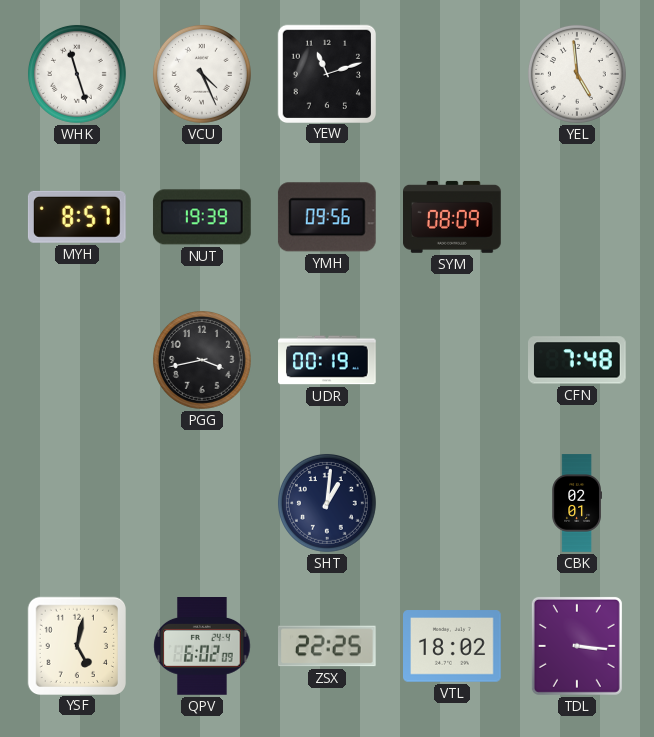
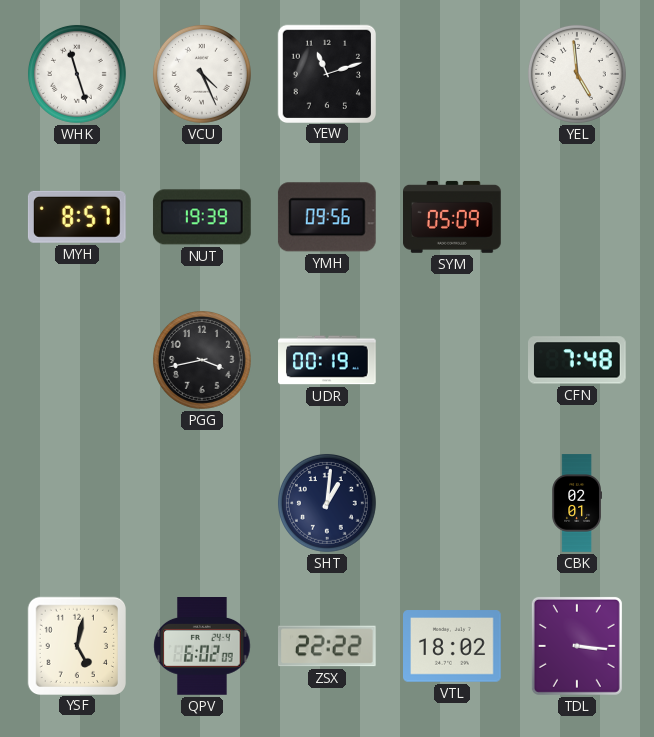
SYM: 08:09 -> 05:09
ZSX: 22:25 -> 22:22
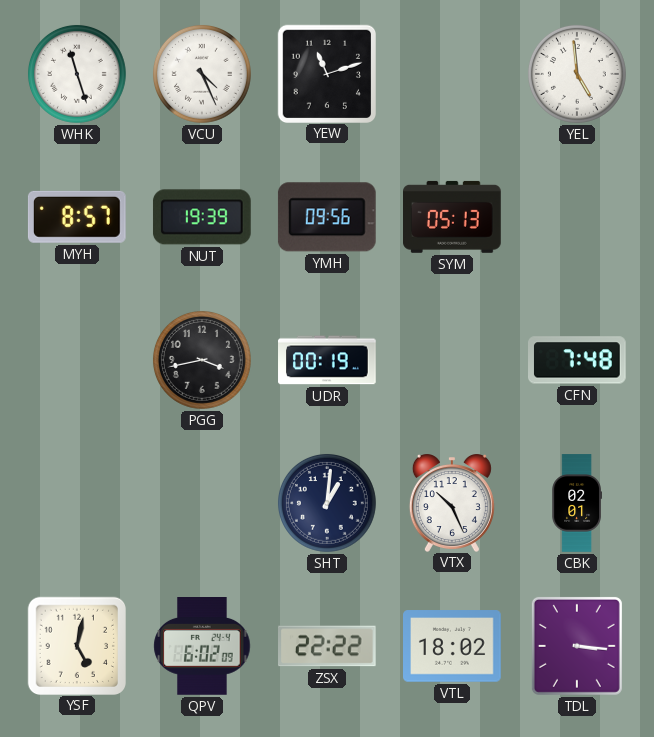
SYM: 05:09 -> 05:13
VTX: none -> 10:26
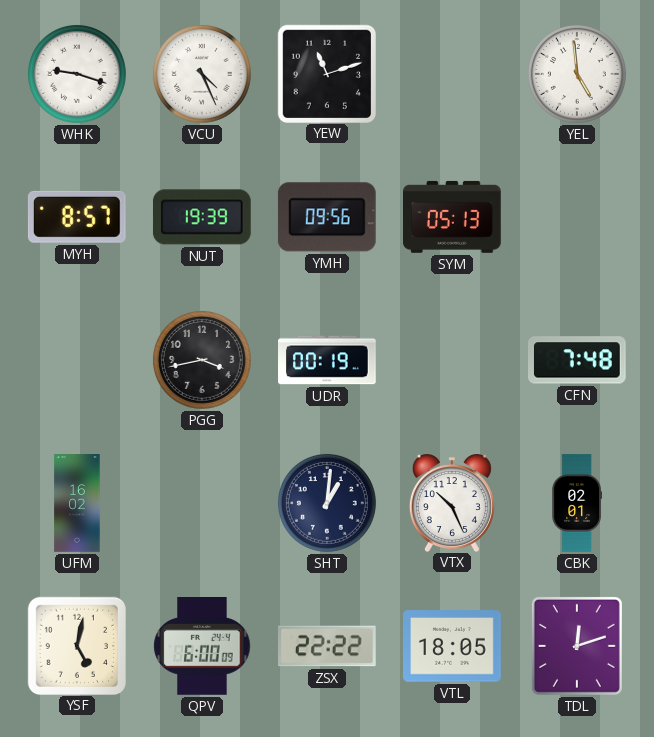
WHK: 11:27 -> 9:18
UFM: none -> 16:02
QPV: 6:02 -> 6:00
VTL: 18:02 -> 18:05
TDL: 3:16 -> 12:12
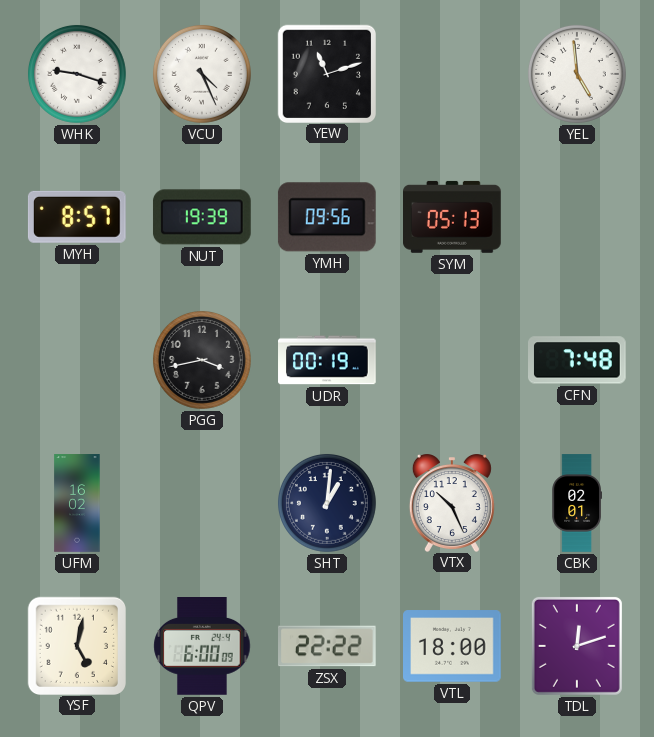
VTL: 18:05 -> 18:00
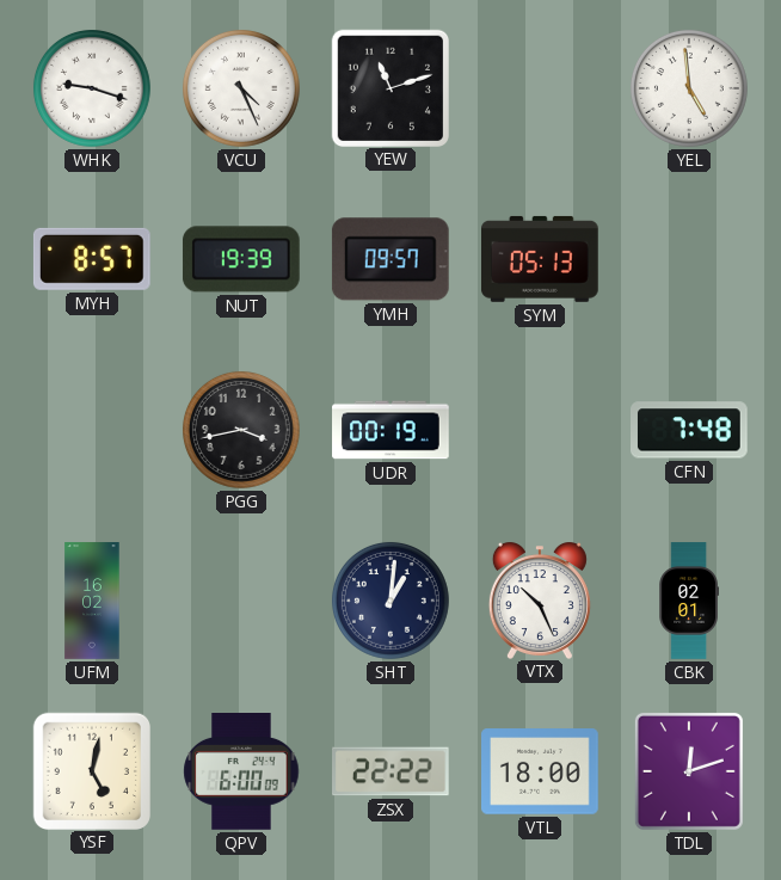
YMH: 09:56 -> 09:57
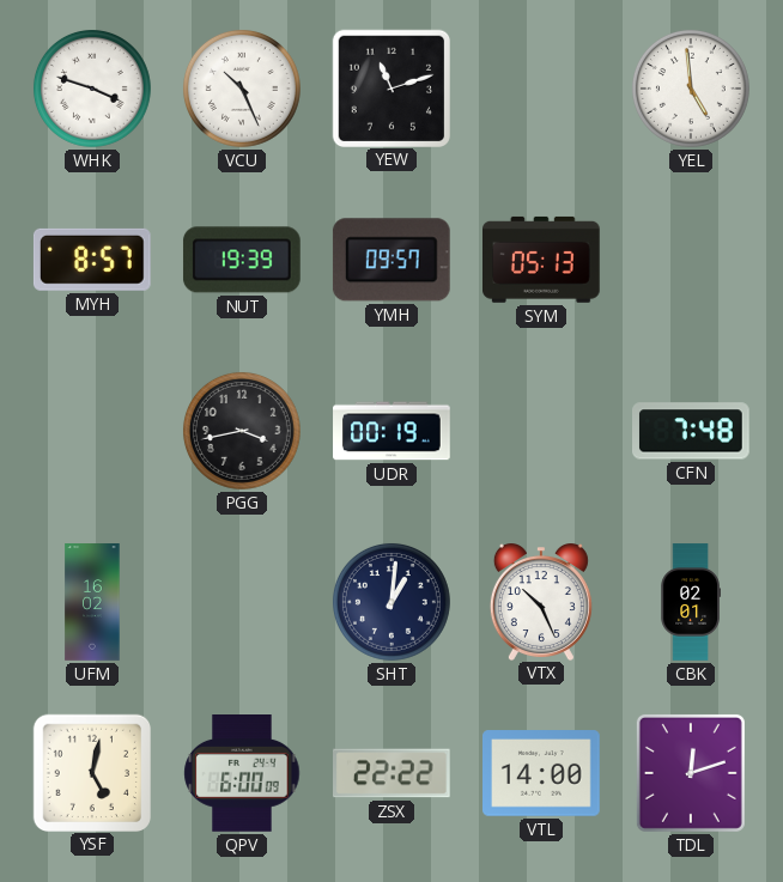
WHK: 9:18 -> 3:48
VCU: 4:26 -> 10:26
VTL: 18:00 -> 14:00
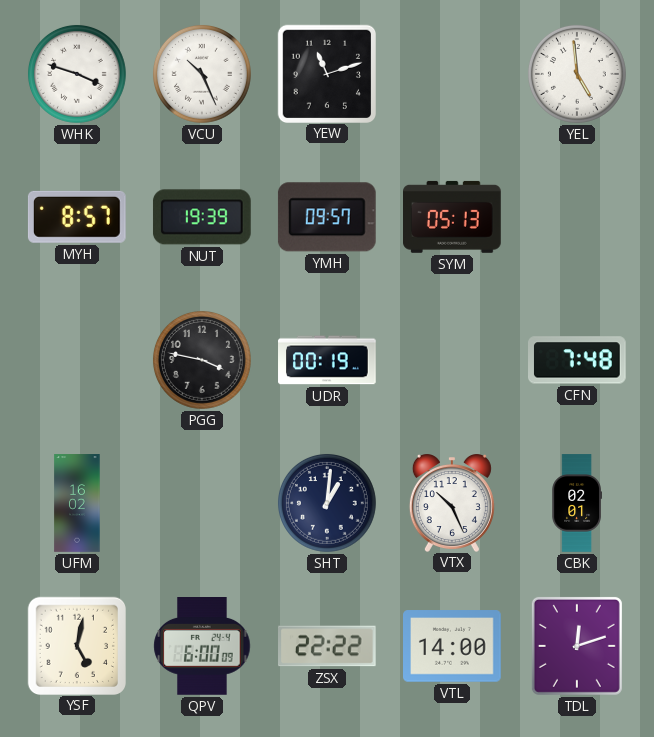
PGG: 3:43 -> 3:47
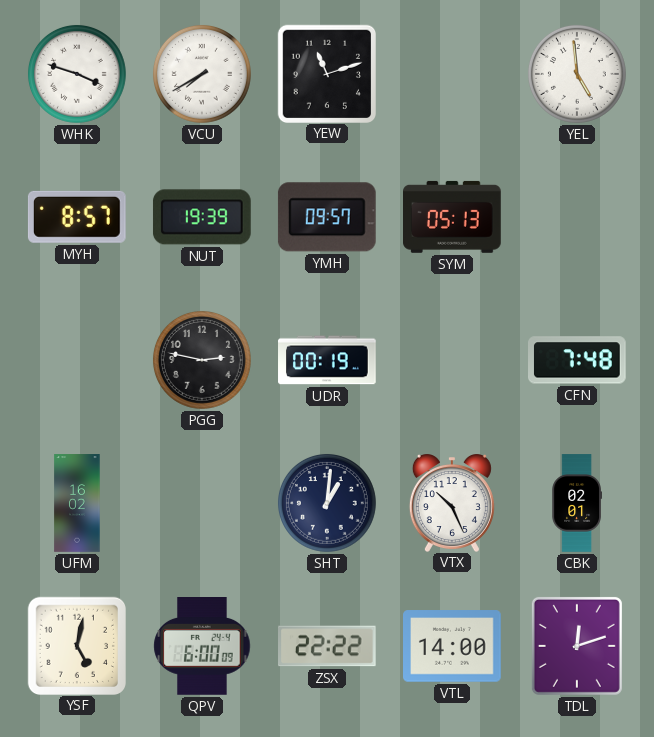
VCU: 10:26 -> 7:40
PGG: 3:47 -> 2:47
